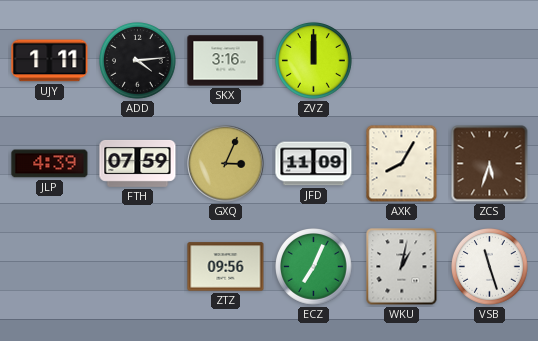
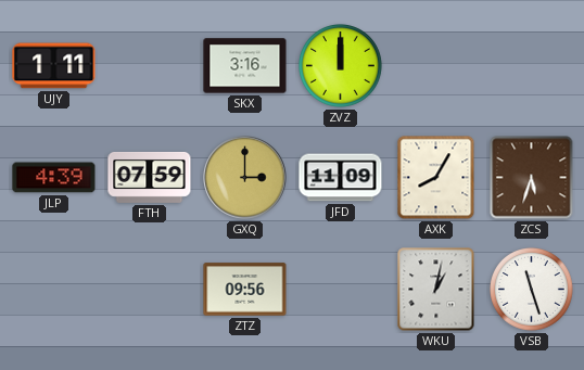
ADD: 4:14 -> none
GXQ: 3:04 -> 3:00
ECZ: 7:04 -> none
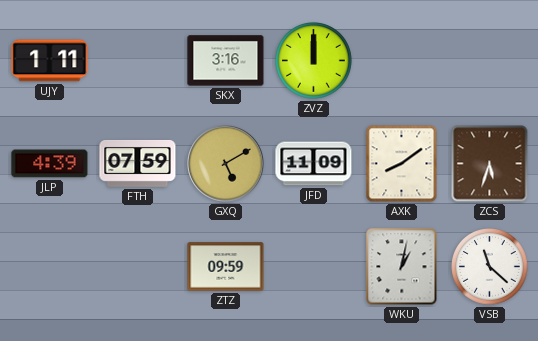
GXQ: 3:00 -> 5:10
AXK: 8:05 -> 8:09
ZTZ: 09:56 -> 09:59
VSB: 11:27 -> 11:22
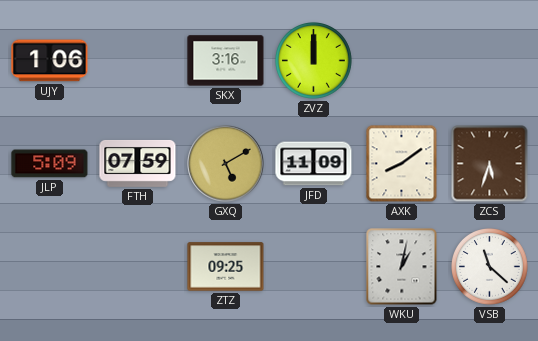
UJY: 1:11 -> 1:06
JLP: 4:39 -> 5:09
ZTZ: 09:59 -> 09:25
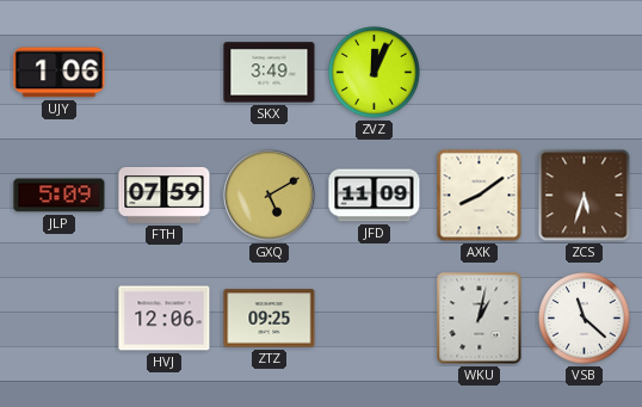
SKX: 3:16 -> 3:49
ZVZ: 12:00 -> 12:04
HVJ: none -> 12:06
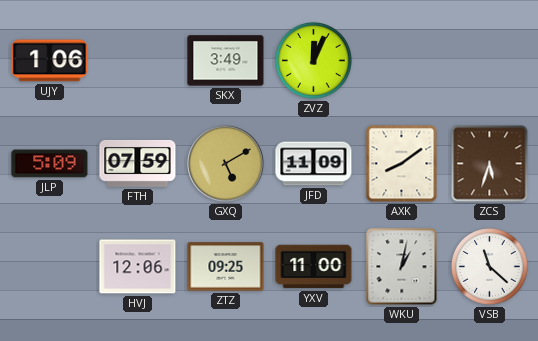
YXV: none -> 11:00
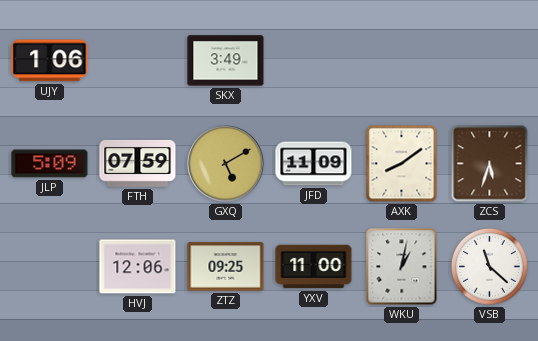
ZVZ: 12:04 -> none
